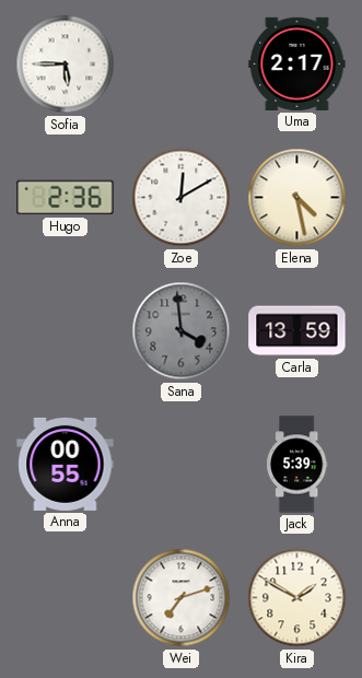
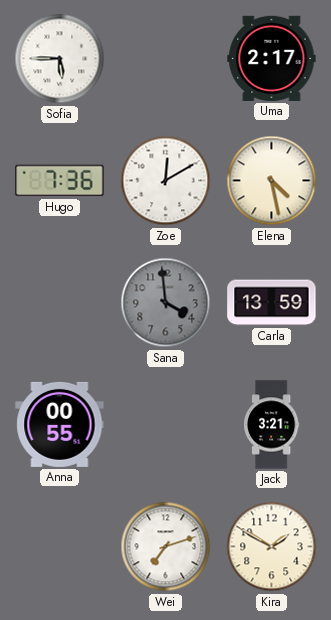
Hugo: 2:36 -> 7:36
Jack: 5:39 -> 3:21
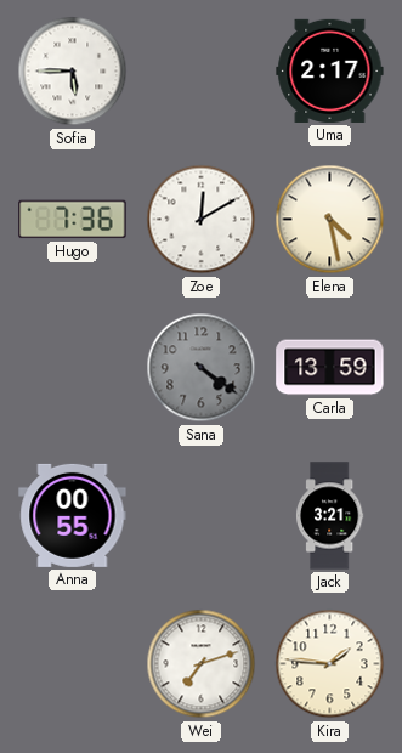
Sana: 3:59 -> 4:21
Kira: 1:50 -> 1:46
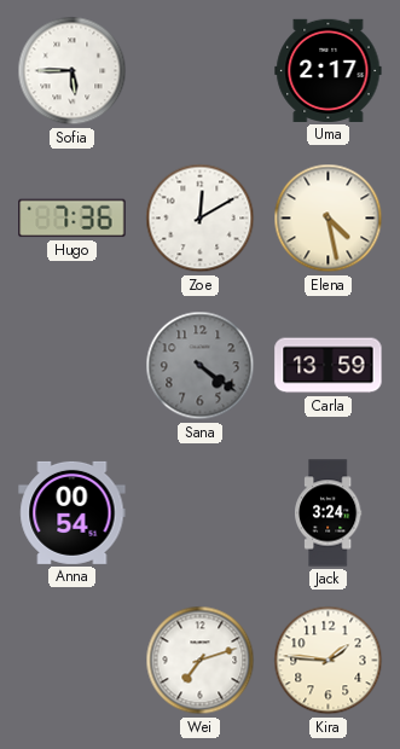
Anna: 00:55 -> 00:54
Jack: 3:21 -> 3:24
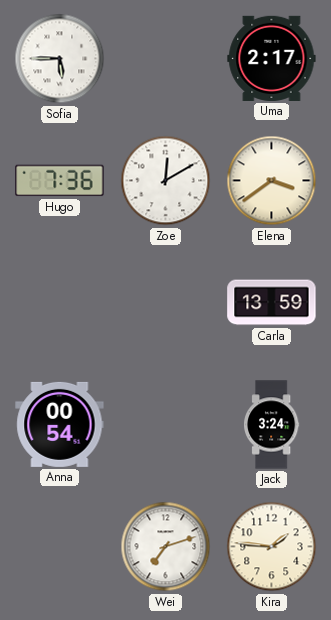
Elena: 4:28 -> 3:39
Sana: 4:21 -> none
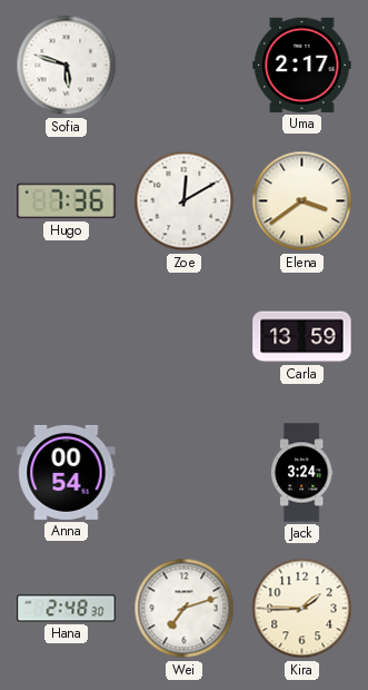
Sofia: 5:45 -> 5:48
Hana: none -> 2:48
Kira: 1:46 -> 1:45
